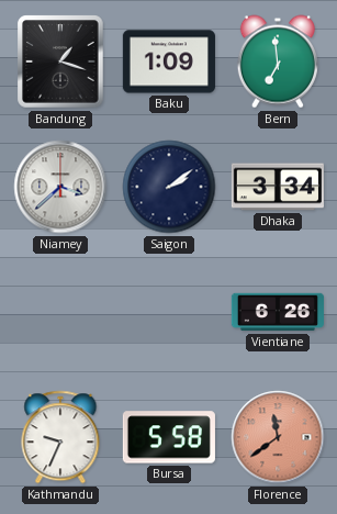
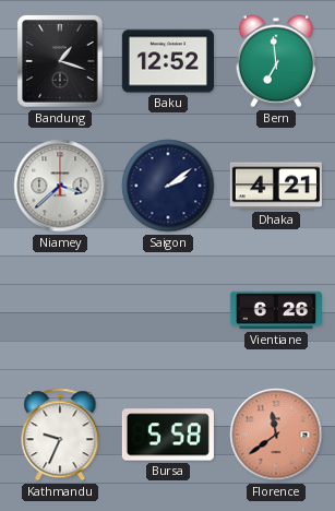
Baku: 1:09 -> 12:52
Dhaka: 3:34 -> 4:21
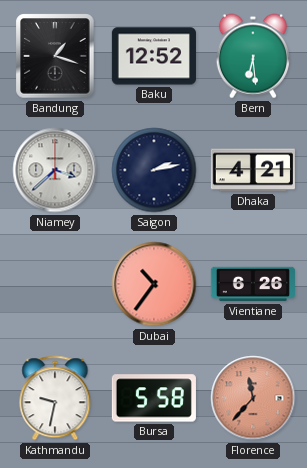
Bern: 6:59 -> 6:29
Saigon: 2:09 -> 2:13
Dubai: none -> 10:36
Kathmandu: 9:34 -> 9:32
Florence: 11:39 -> 11:37
